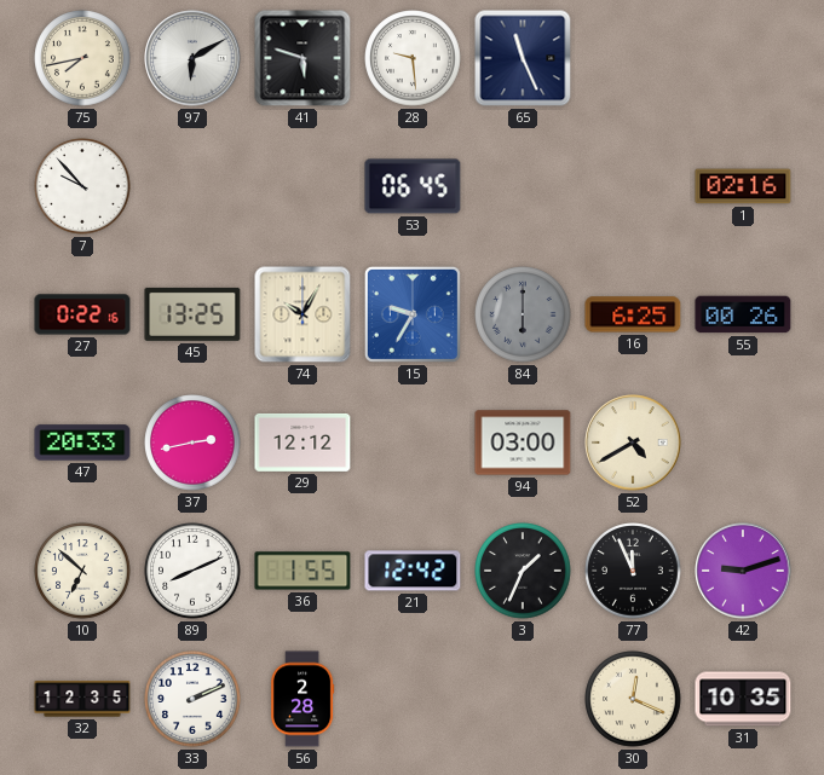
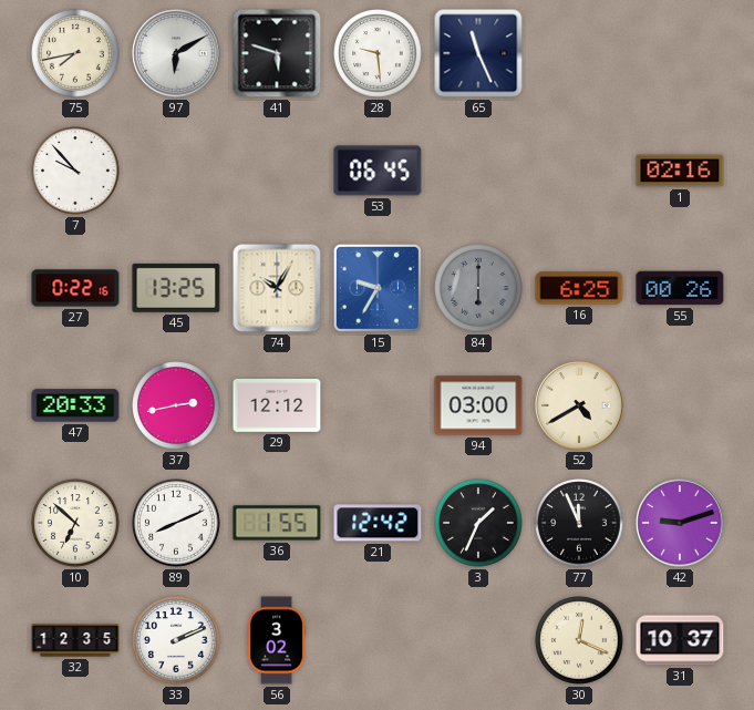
56: 2:28 -> 3:02
31: 10:35 -> 10:37
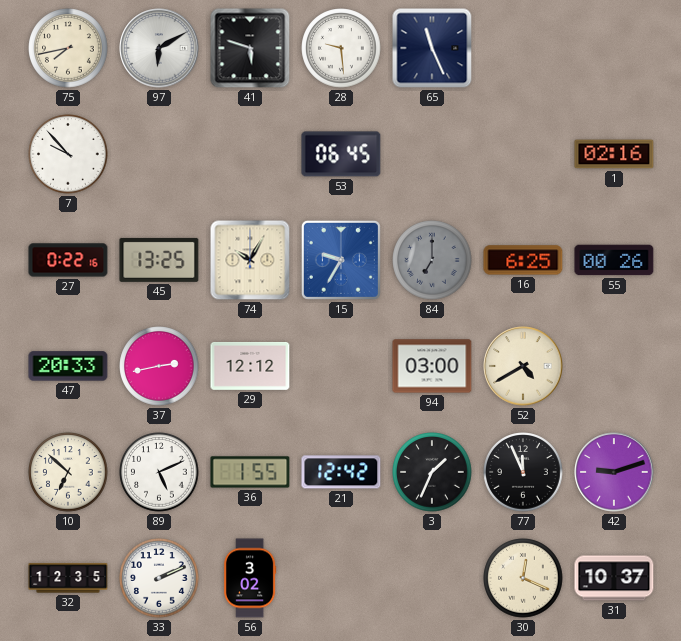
84: 6:00 -> 7:00
89: 8:11 -> 5:11
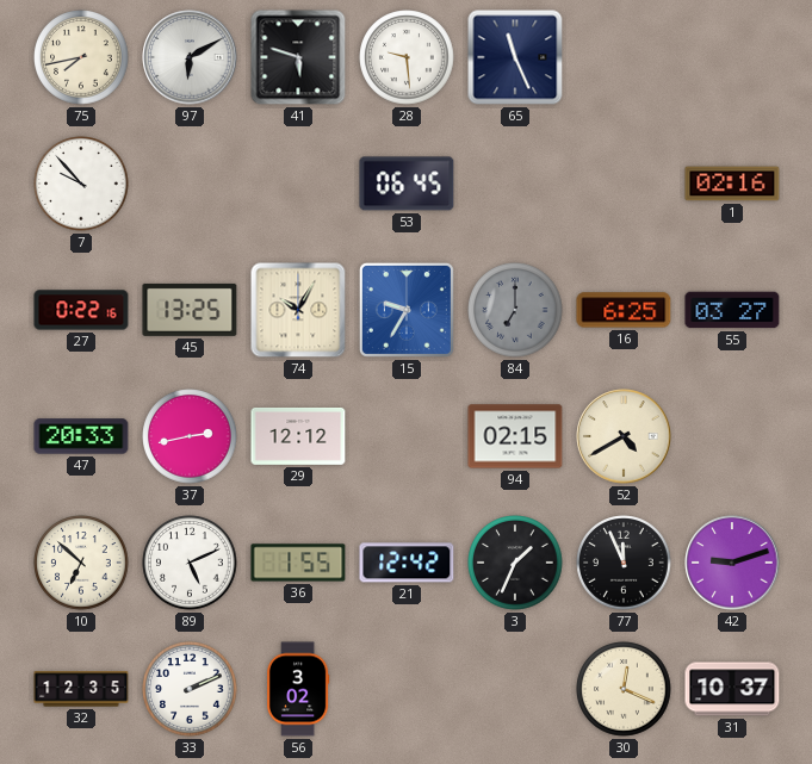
55: 00:26 -> 03:27
94: 03:00 -> 02:15
